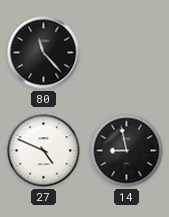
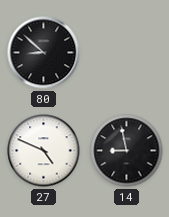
80: 11:23 -> 8:52
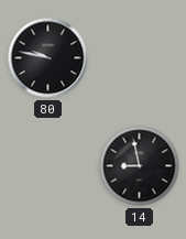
80: 8:52 -> 9:47
27: 4:49 -> none
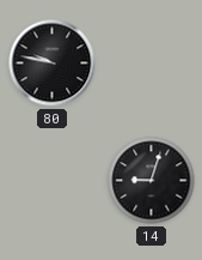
14: 8:58 -> 9:03
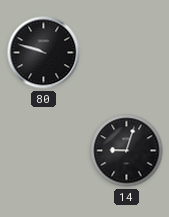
80: 9:47 -> 9:48
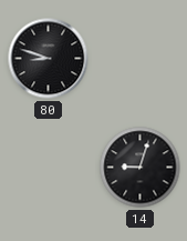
80: 9:48 -> 8:48
